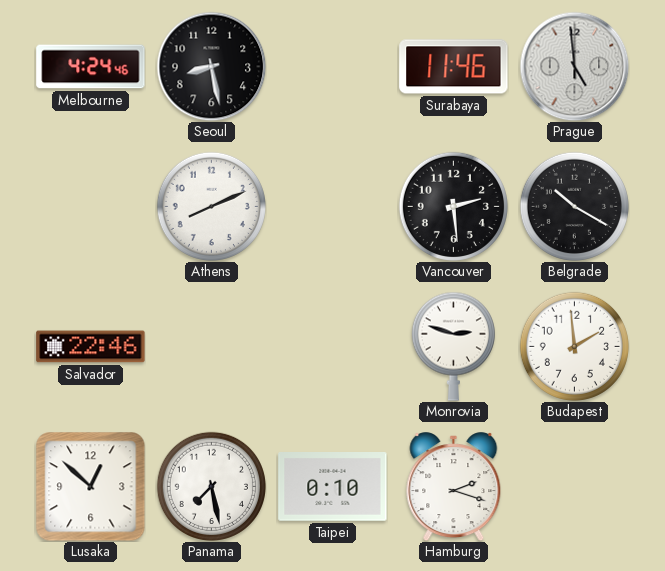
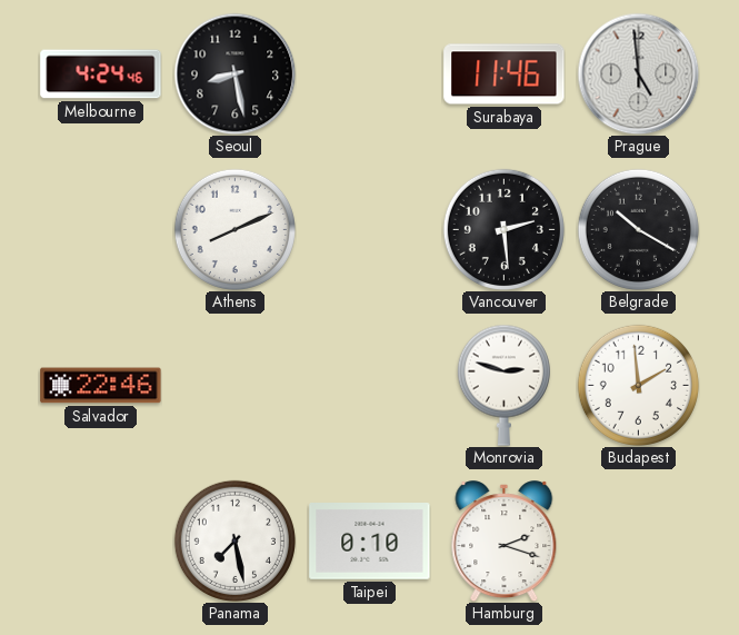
Lusaka: 12:52 -> none
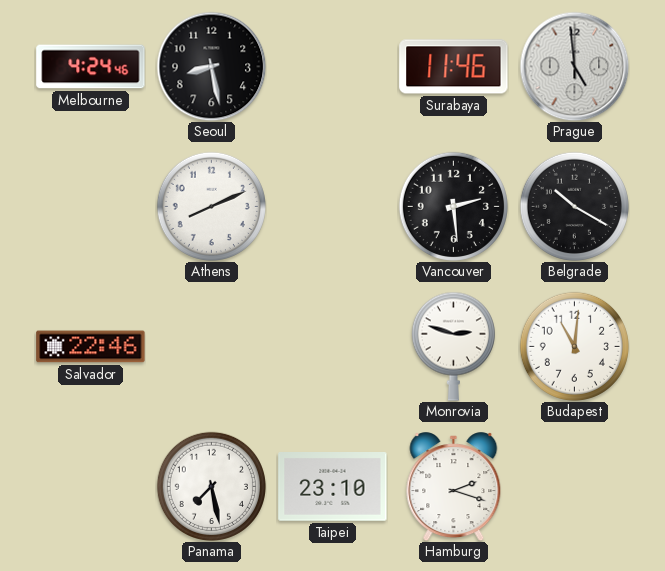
Budapest: 1:59 -> 11:01
Taipei: 0:10 -> 23:10
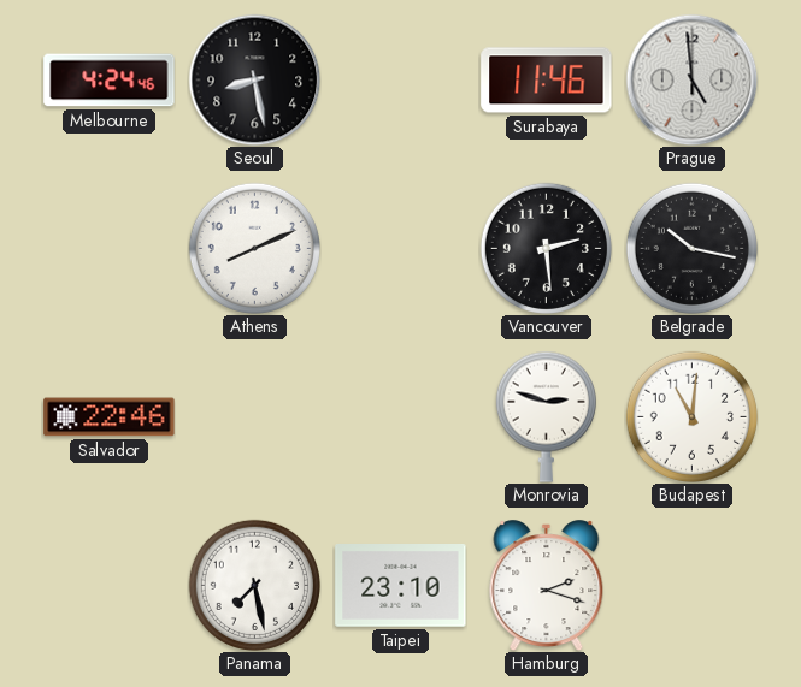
Belgrade: 10:20 -> 10:17
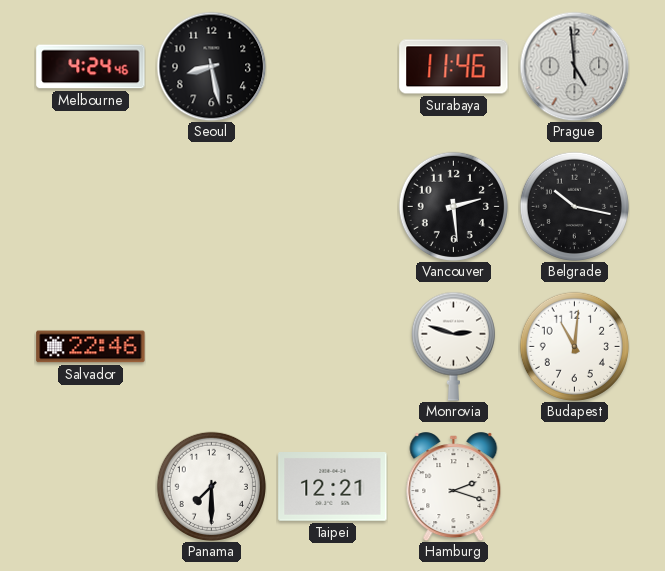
Athens: 8:11 -> none
Panama: 7:28 -> 7:30
Taipei: 23:10 -> 12:21
